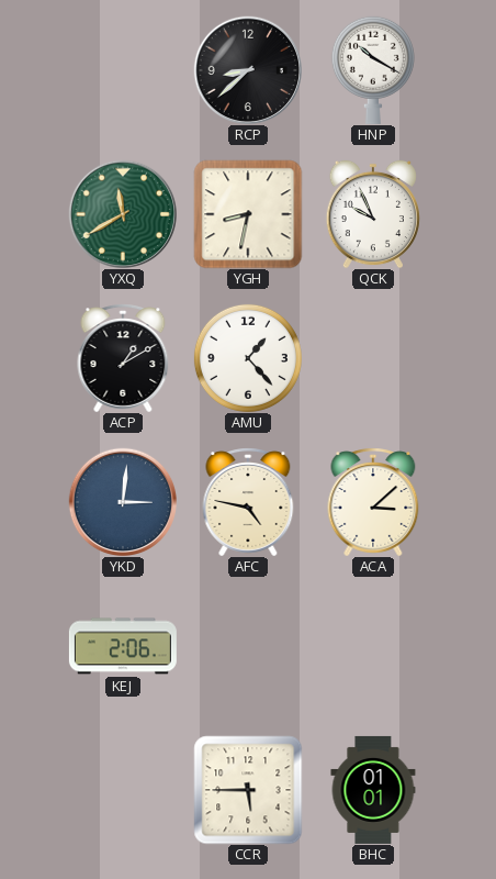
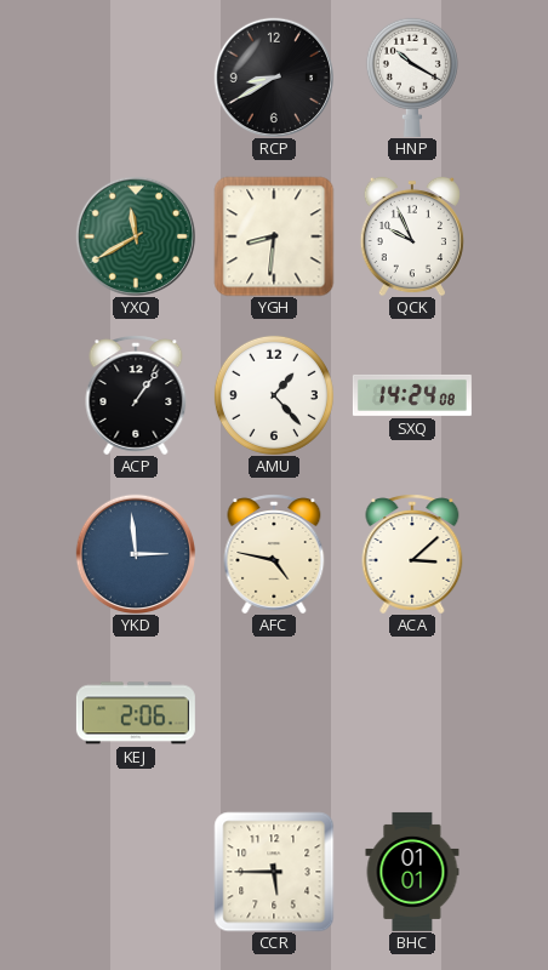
RCP: 8:38 -> 8:40
YGH: 8:32 -> 8:31
ACP: 1:10 -> 1:06
SXQ: none -> 14:24
YKD: 3:01 -> 2:59
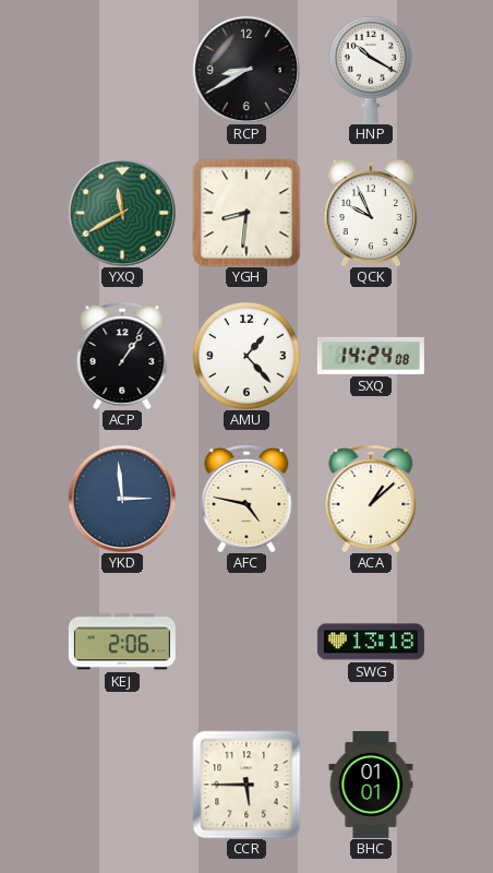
ACA: 3:08 -> 1:08
SWG: none -> 13:18
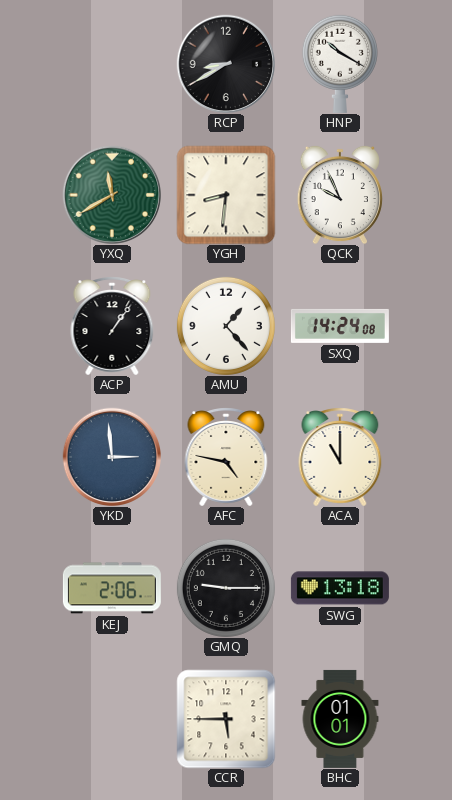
ACA: 1:08 -> 11:00
GMQ: none -> 9:15
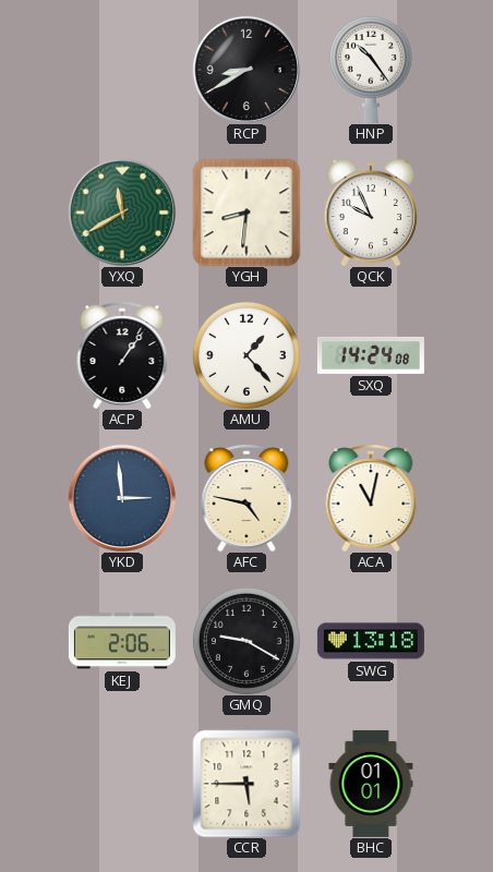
HNP: 10:20 -> 10:24
ACA: 11:00 -> 11:02
GMQ: 9:15 -> 9:20
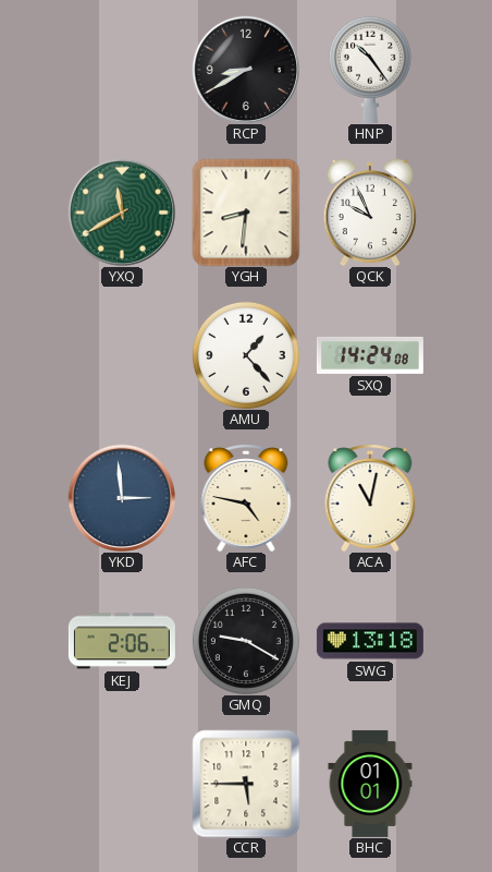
ACP: 1:06 -> none
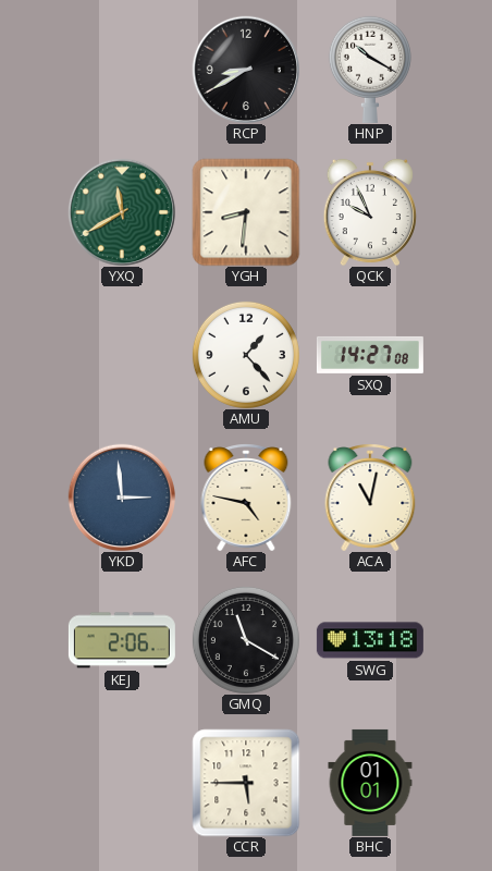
HNP: 10:24 -> 10:20
SXQ: 14:24 -> 14:27
GMQ: 9:20 -> 11:20
